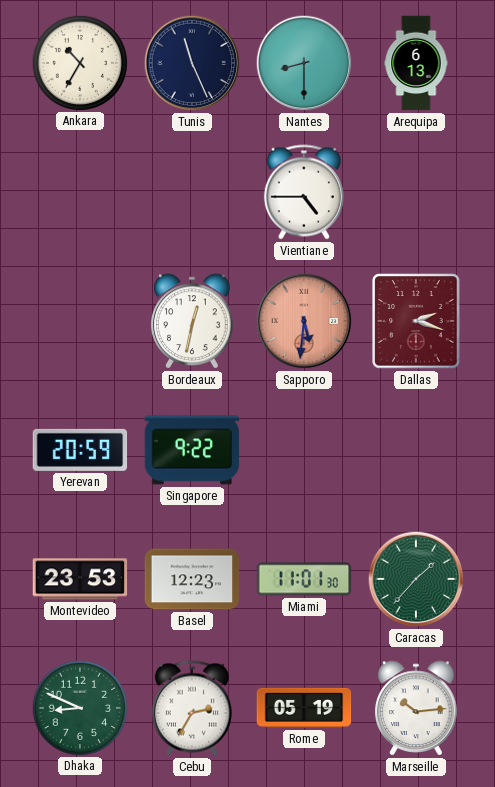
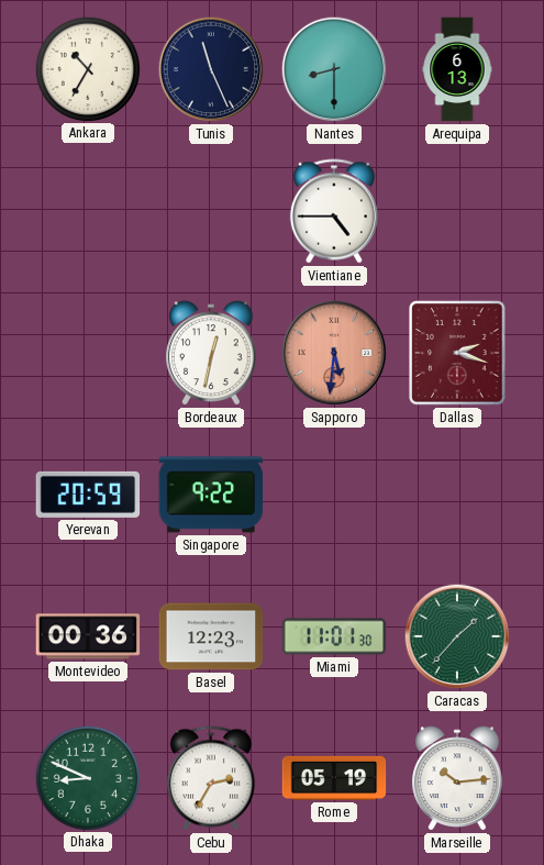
Montevideo: 23:53 -> 00:36
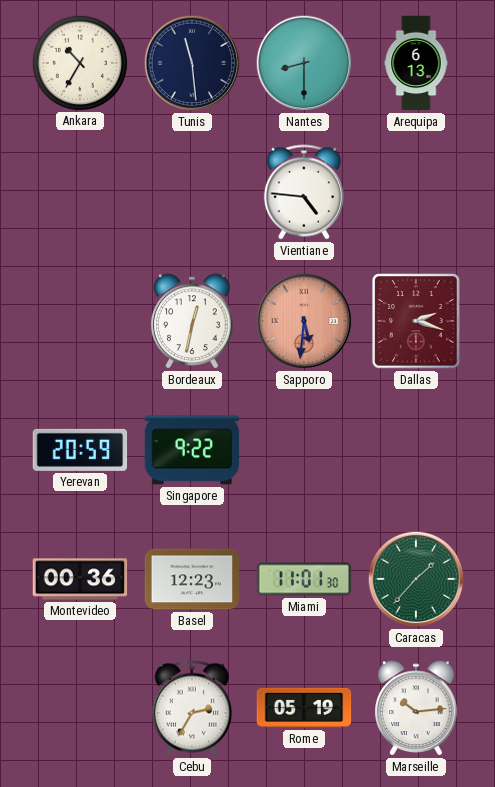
Tunis: 11:26 -> 11:29
Vientiane: 4:45 -> 4:46
Dhaka: 8:49 -> none
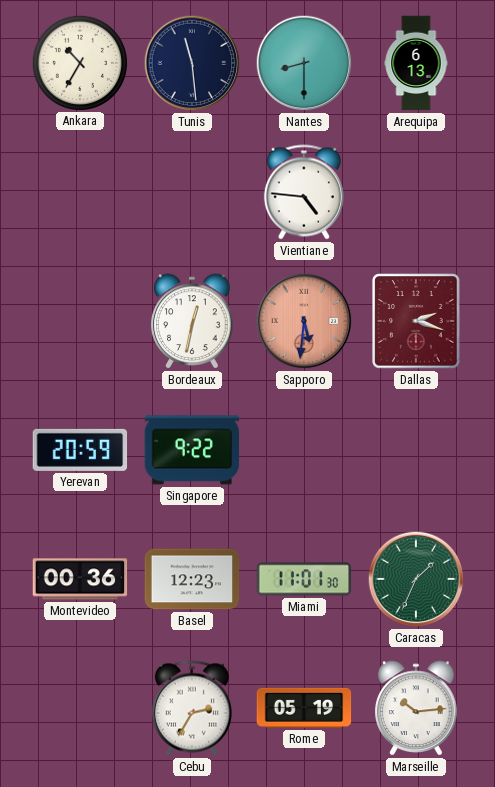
Caracas: 1:37 -> 1:34
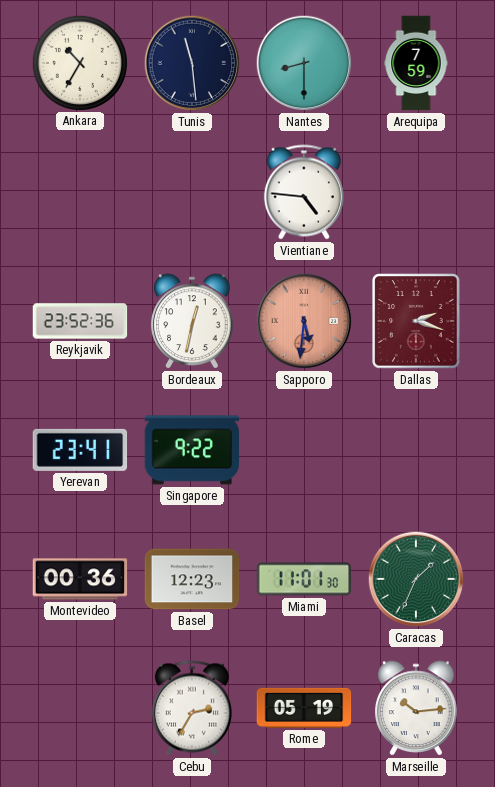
Arequipa: 6:13 -> 7:59
Reykjavik: none -> 23:52
Yerevan: 20:59 -> 23:41
